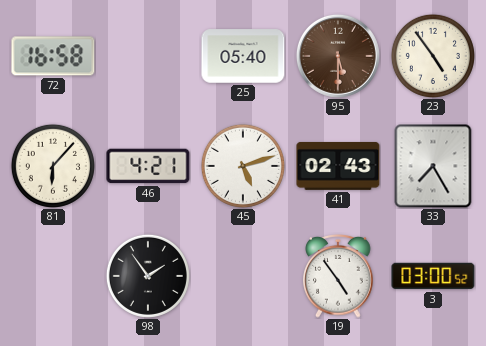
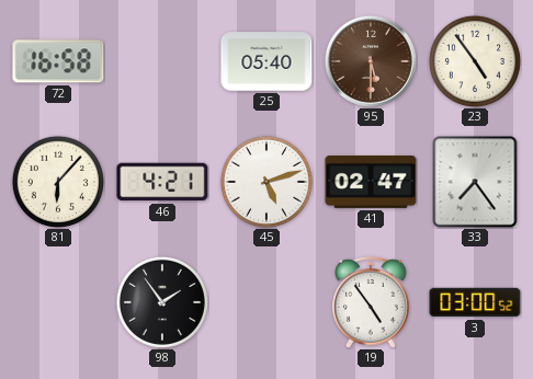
41: 02:43 -> 02:47
33: 7:25 -> 7:24
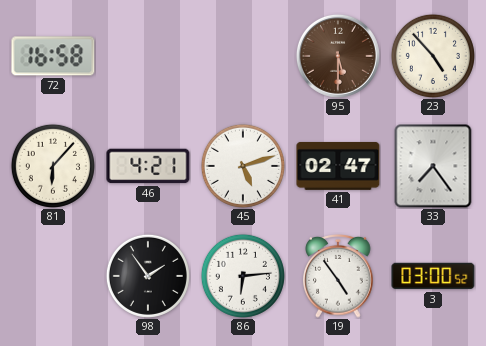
25: 05:40 -> none
23: 4:54 -> 4:53
86: none -> 6:14
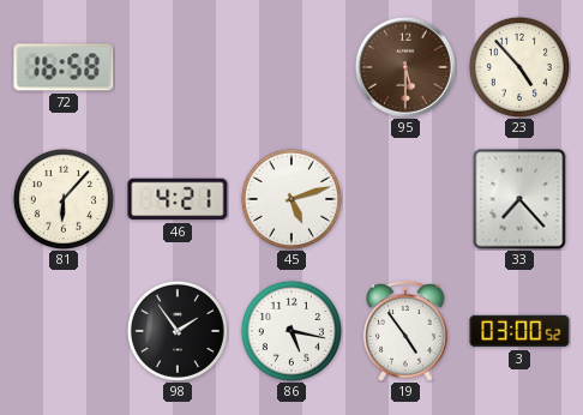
41: 02:47 -> none
33: 7:24 -> 7:23
86: 6:14 -> 5:17
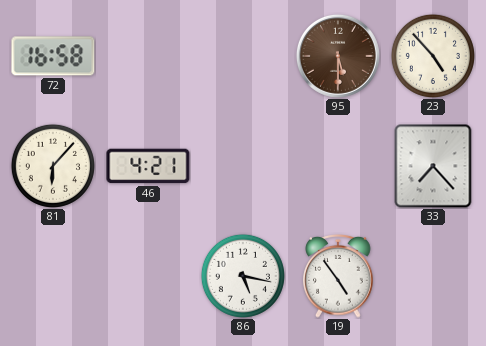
45: 5:12 -> none
98: 1:54 -> none
3: 03:00 -> none
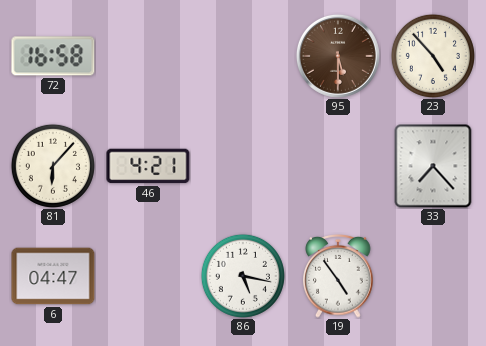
6: none -> 04:47
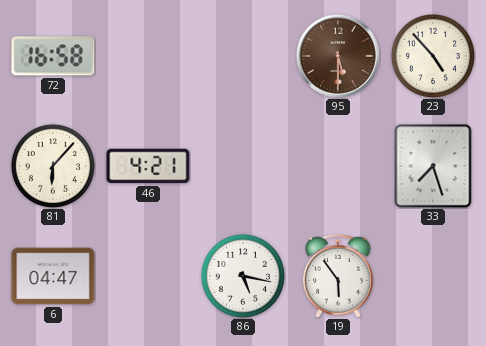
33: 7:23 -> 7:27
19: 4:54 -> 5:54
